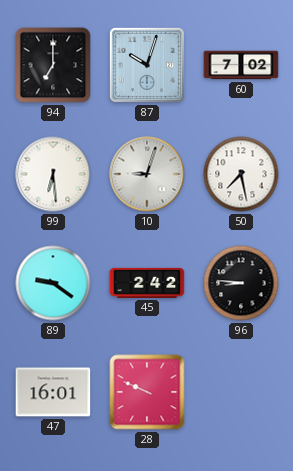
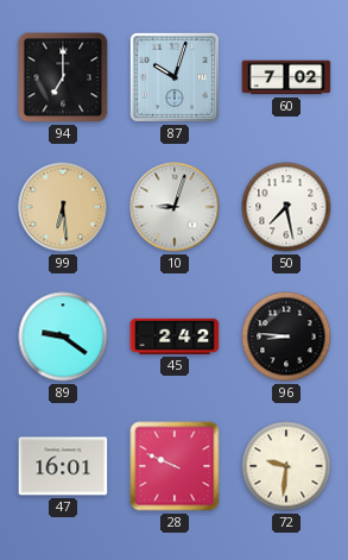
99 dial: white -> champagne
72: none -> 9:31
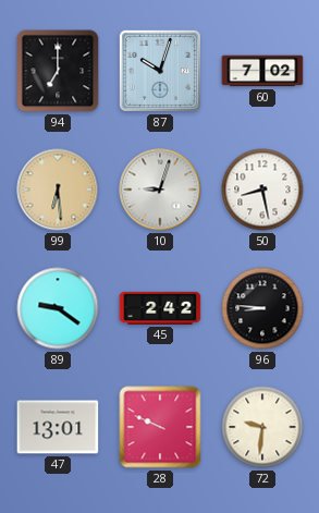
50: 7:28 -> 8:28
47: 16:01 -> 13:01
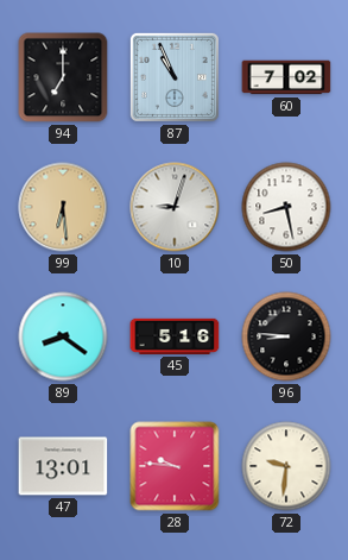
87: 10:03 -> 10:56
89: 9:21 -> 8:21
45: 2:42 -> 5:16
28: 9:49 -> 9:46
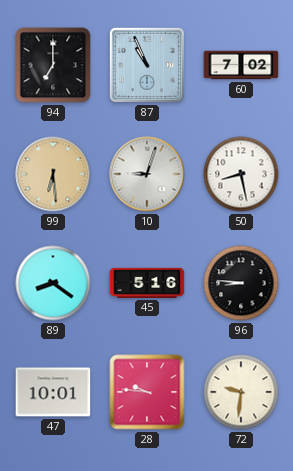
47: 13:01 -> 10:01
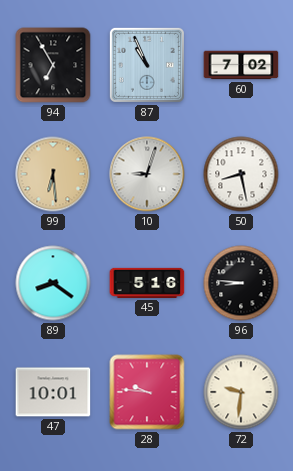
94: 7:00 -> 6:55
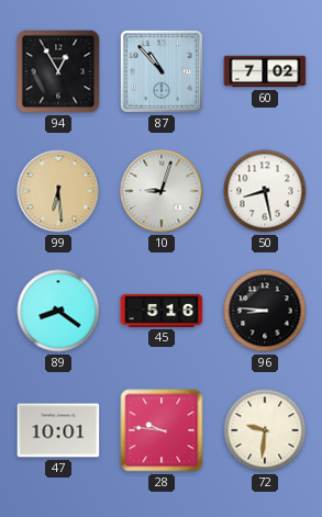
94: 6:55 -> 12:55
87: 10:56 -> 10:53
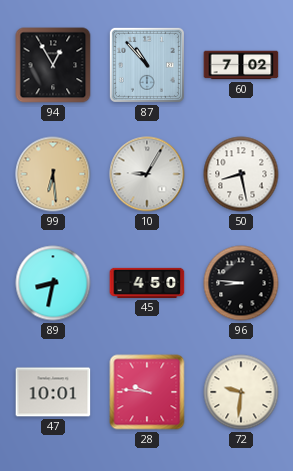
10: 9:03 -> 9:05
89: 8:21 -> 8:32
45: 5:16 -> 4:50
